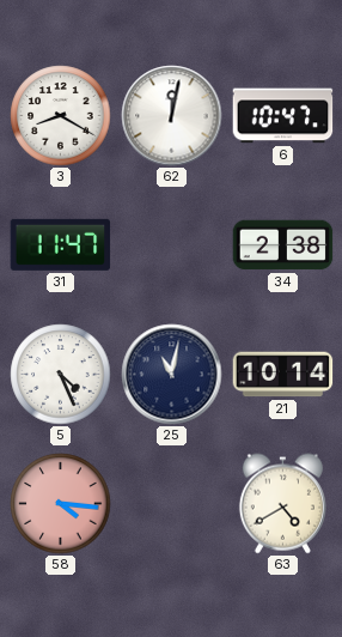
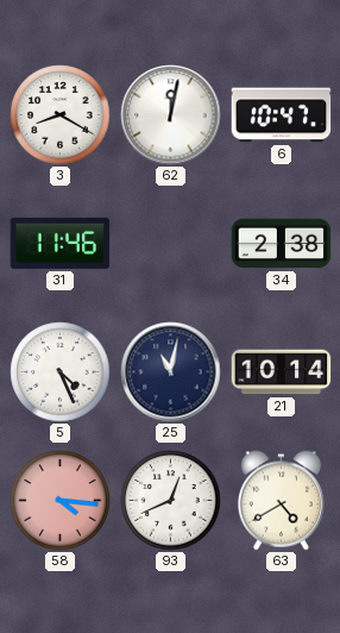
31: 11:47 -> 11:46
93: none -> 12:41
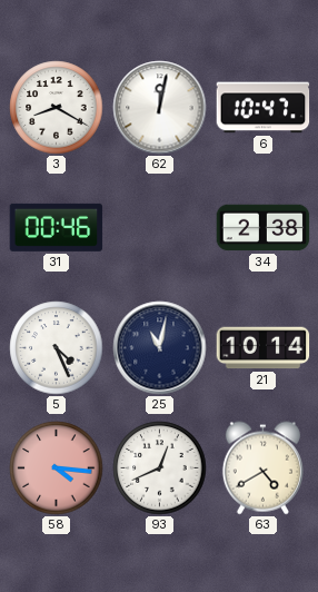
31: 11:46 -> 00:46
